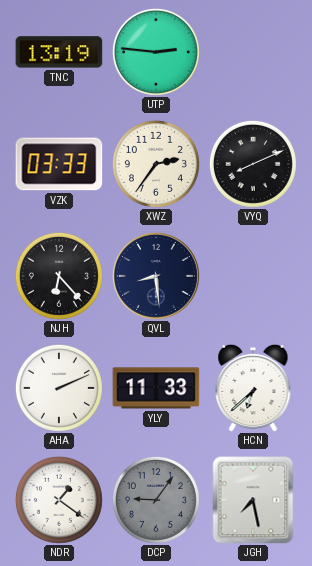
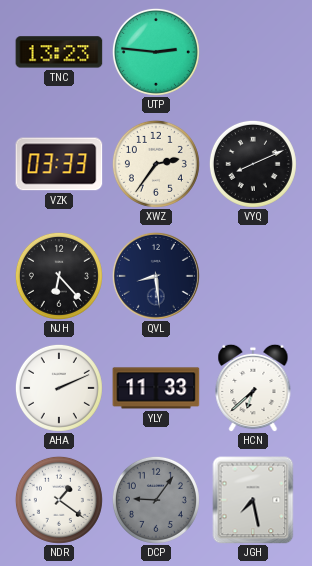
TNC: 13:19 -> 13:23
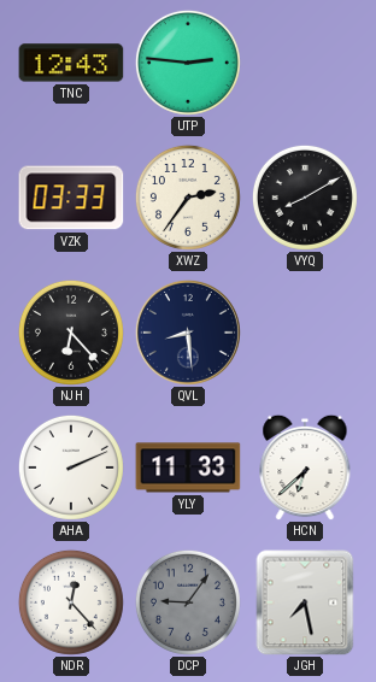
TNC: 13:23 -> 12:43
VYQ: 8:11 -> 8:10
NDR: 1:21 -> 12:23
